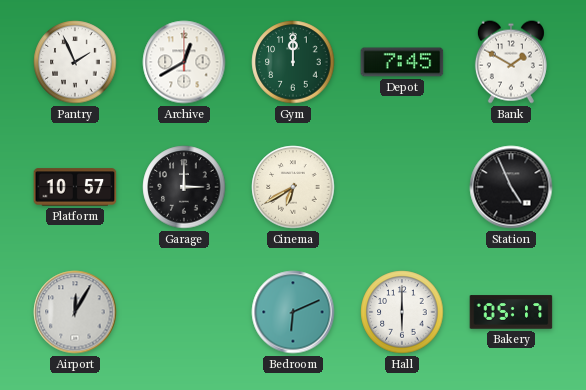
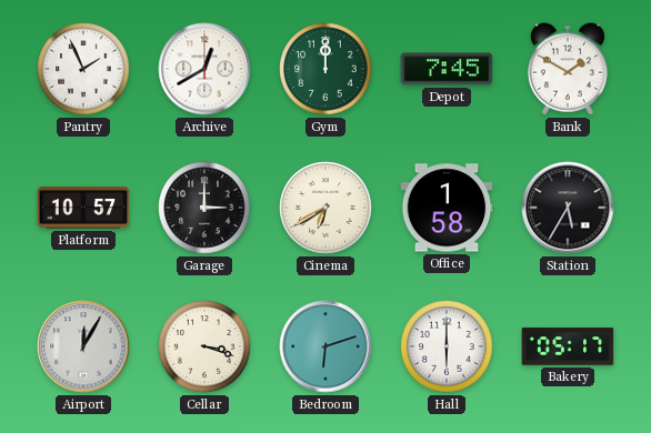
Office: none -> 1:58
Station: 4:56 -> 5:35
Cellar: none -> 3:18
Bedroom: 6:11 -> 6:12
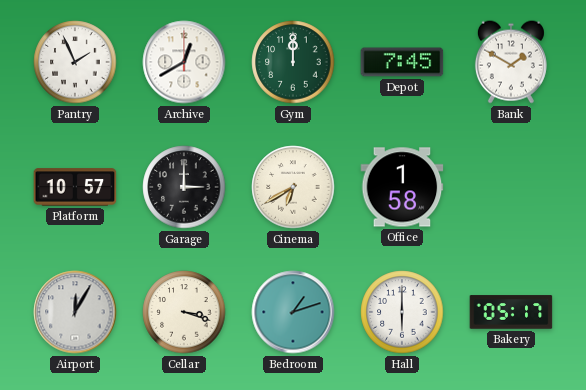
Station: 5:35 -> none
Bedroom: 6:12 -> 1:12
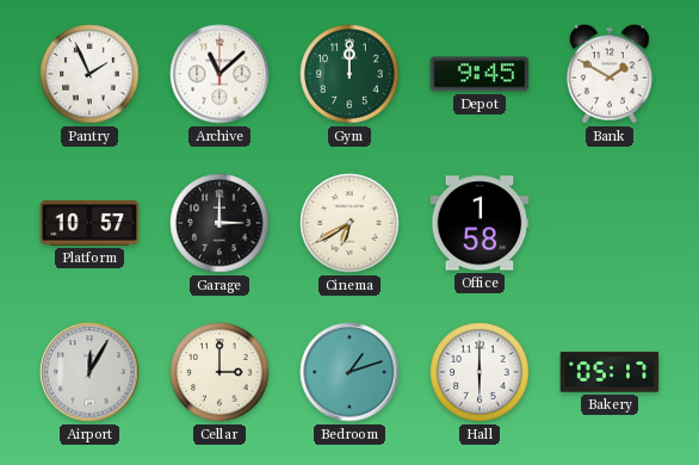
Archive: 12:40 -> 11:08
Depot: 7:45 -> 9:45
Cellar: 3:18 -> 3:00
